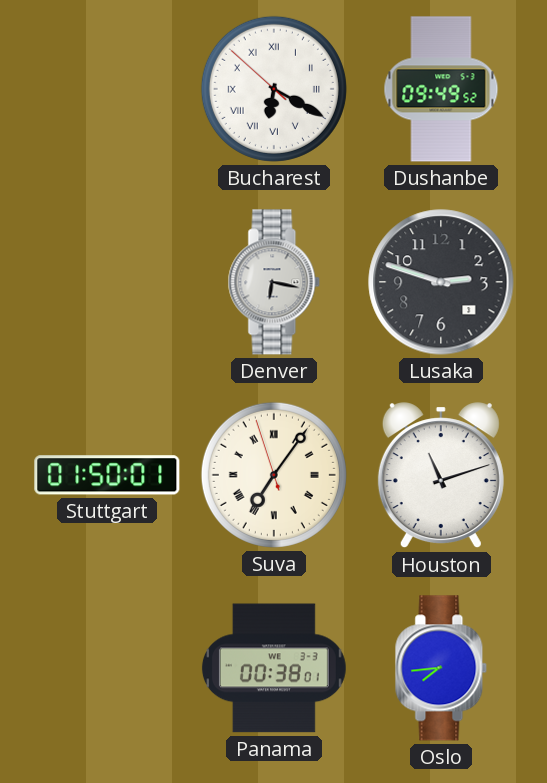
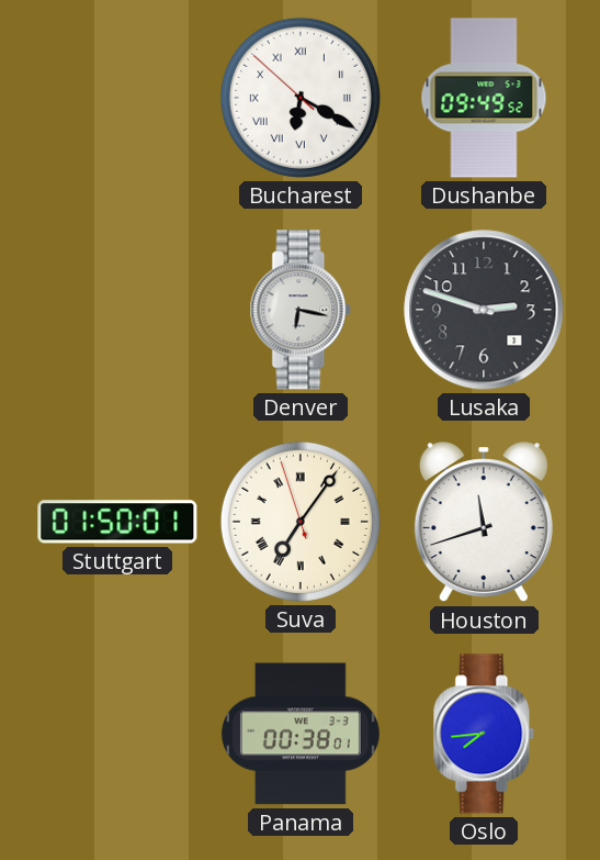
Houston: 11:12 -> 11:42
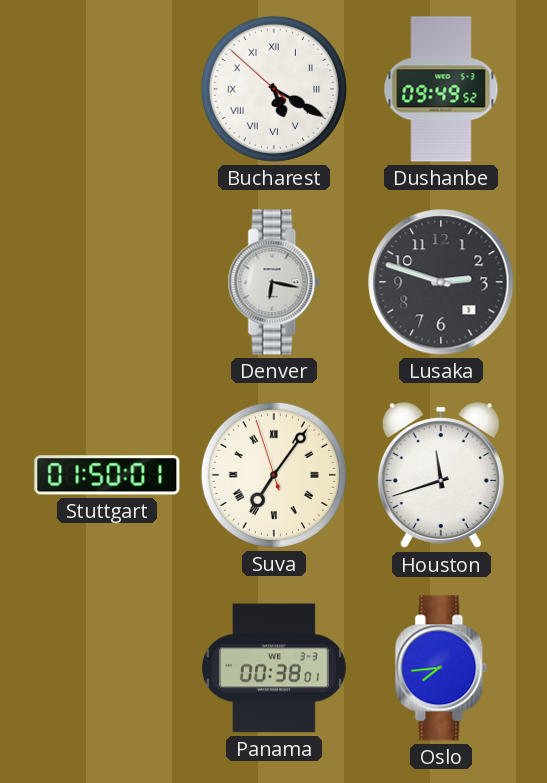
Bucharest: 6:19 -> 5:19
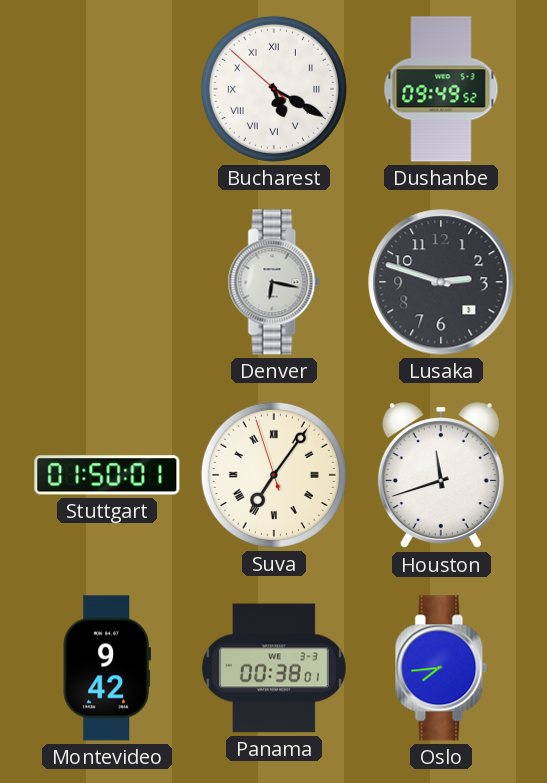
Montevideo: none -> 9:42
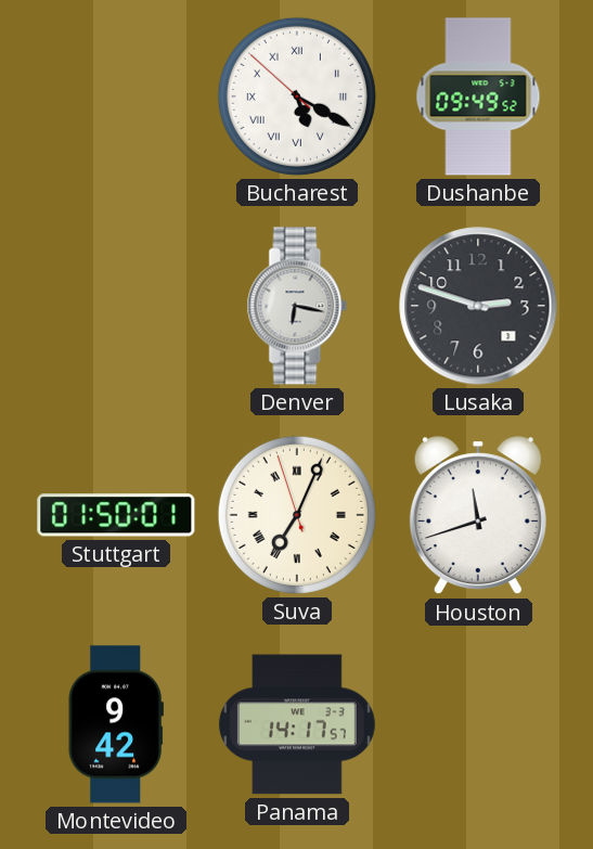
Suva: 7:05 -> 7:03
Panama: 00:38 -> 14:17
Oslo: 7:44 -> none
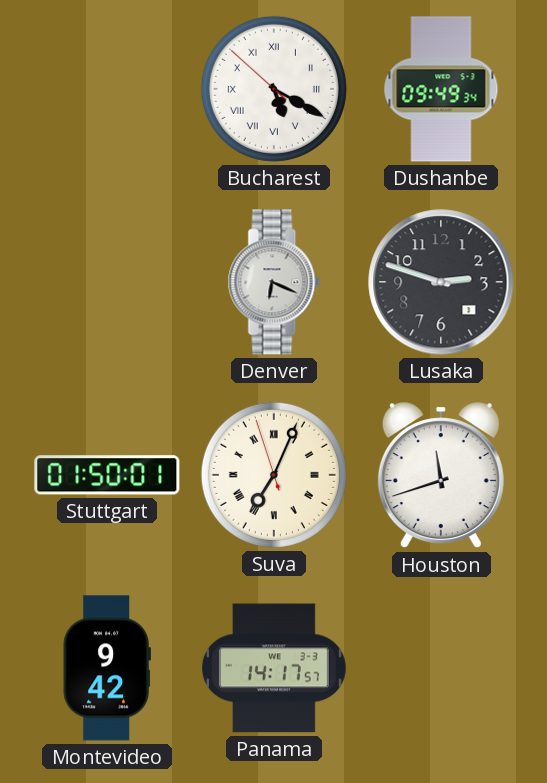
Dushanbe: 09:49:52 -> 09:49:34
Denver: 6:17 -> 6:19
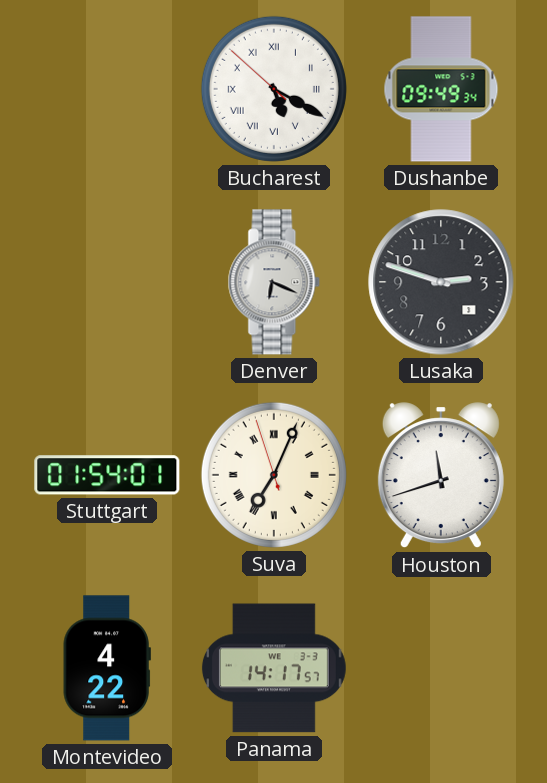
Stuttgart: 01:50 -> 01:54
Montevideo: 9:42 -> 4:22
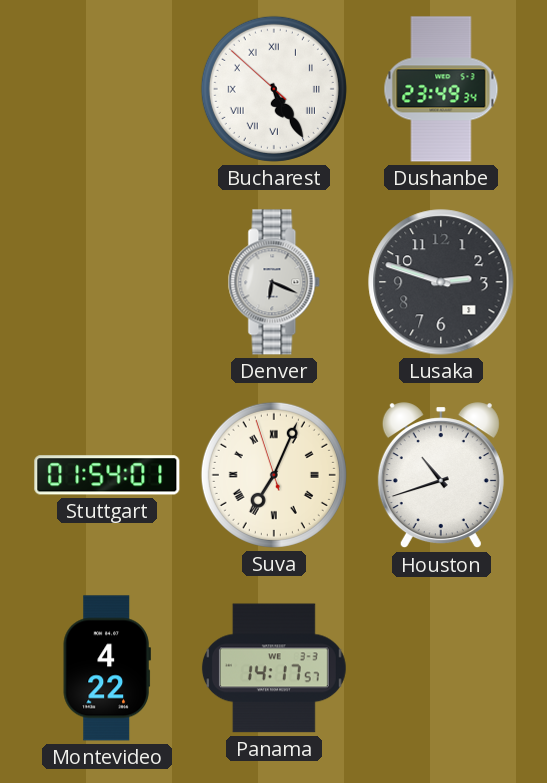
Bucharest: 5:19 -> 5:24
Dushanbe: 09:49 -> 23:49
Houston: 11:42 -> 10:42
